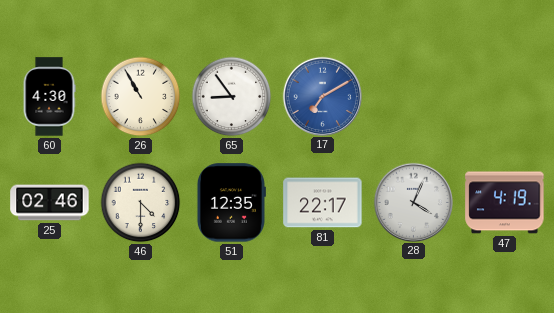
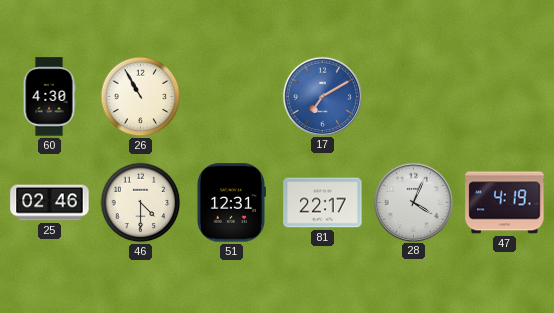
65: 8:54 -> none
51: 12:35 -> 12:31
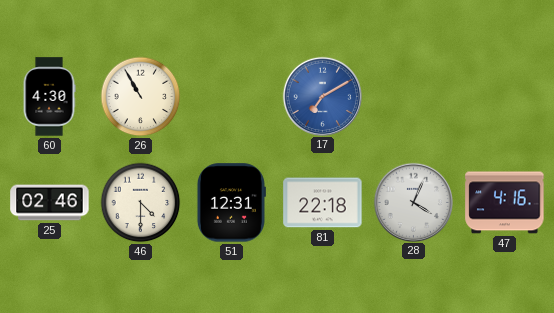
81: 22:17 -> 22:18
47: 4:19 -> 4:16
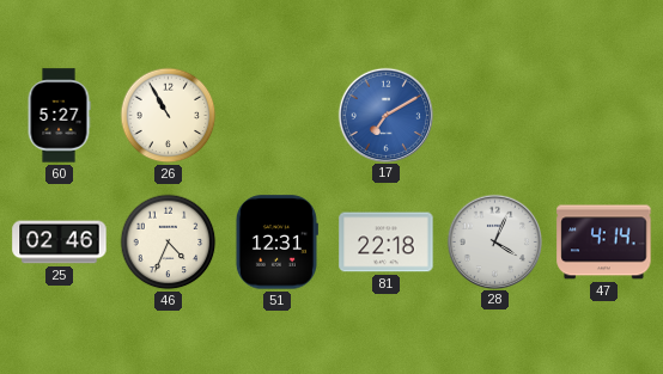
60: 4:30 -> 5:27
46: 4:30 -> 4:34
47: 4:16 -> 4:14
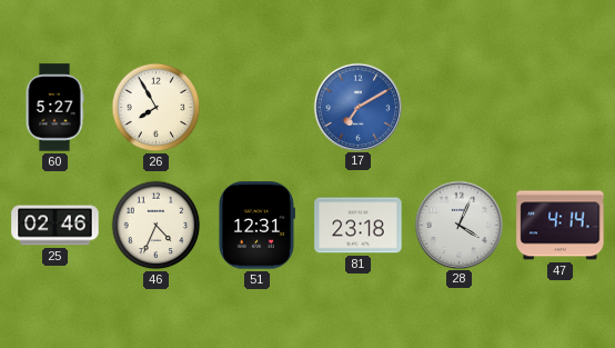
26: 10:55 -> 7:55
81: 22:18 -> 23:18
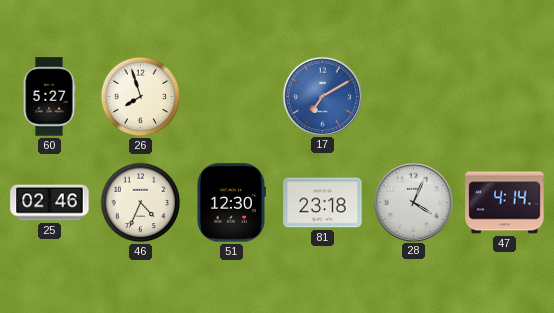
26: 7:55 -> 7:57
51: 12:31 -> 12:30
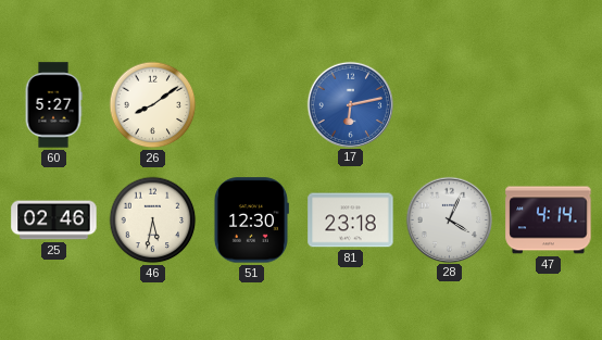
26: 7:57 -> 8:09
17: 7:10 -> 6:13
46: 4:34 -> 5:32
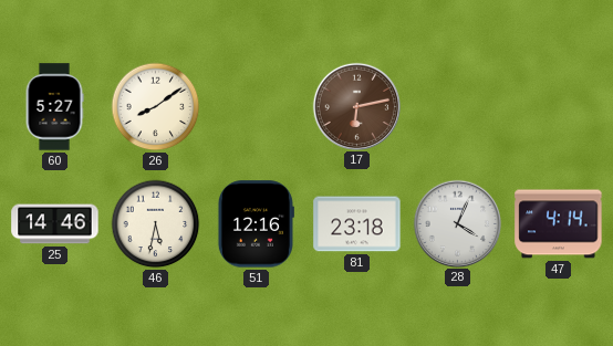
17 dial: blue -> brown
25: 02:46 -> 14:46
51: 12:30 -> 12:16
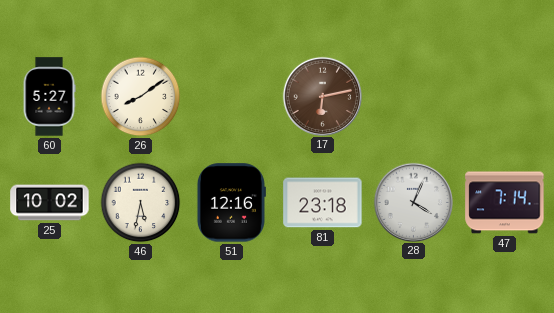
25: 14:46 -> 10:02
47: 4:14 -> 7:14
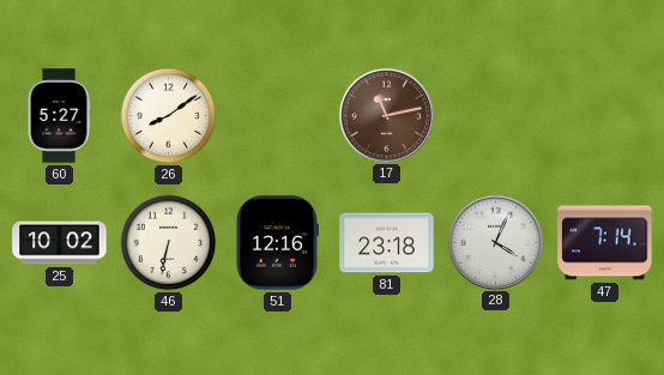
17: 6:13 -> 11:13
46: 5:32 -> 6:32
